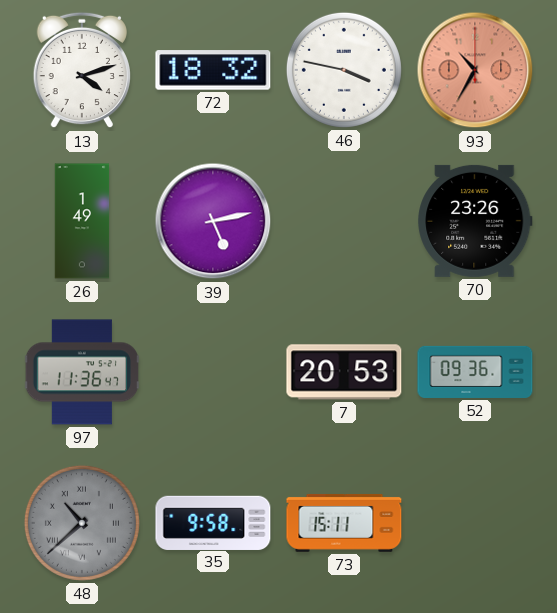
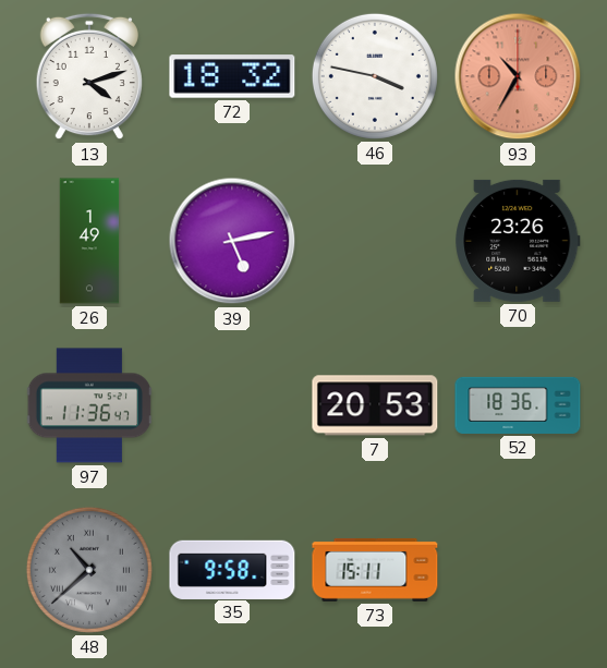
52: 09:36 -> 18:36
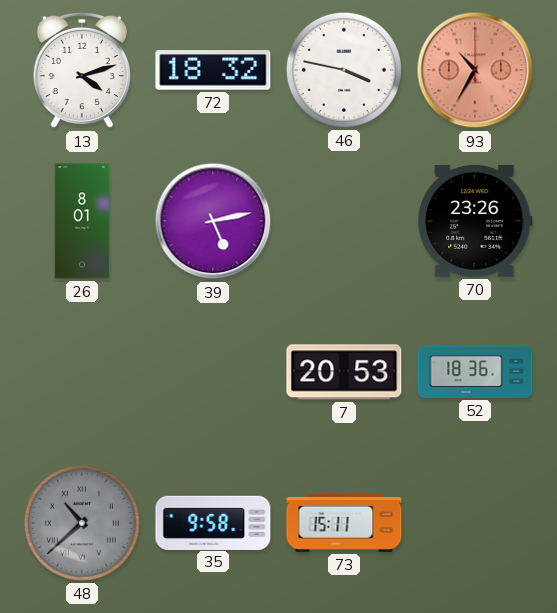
26: 1:49 -> 8:01
97: 11:36 -> none
